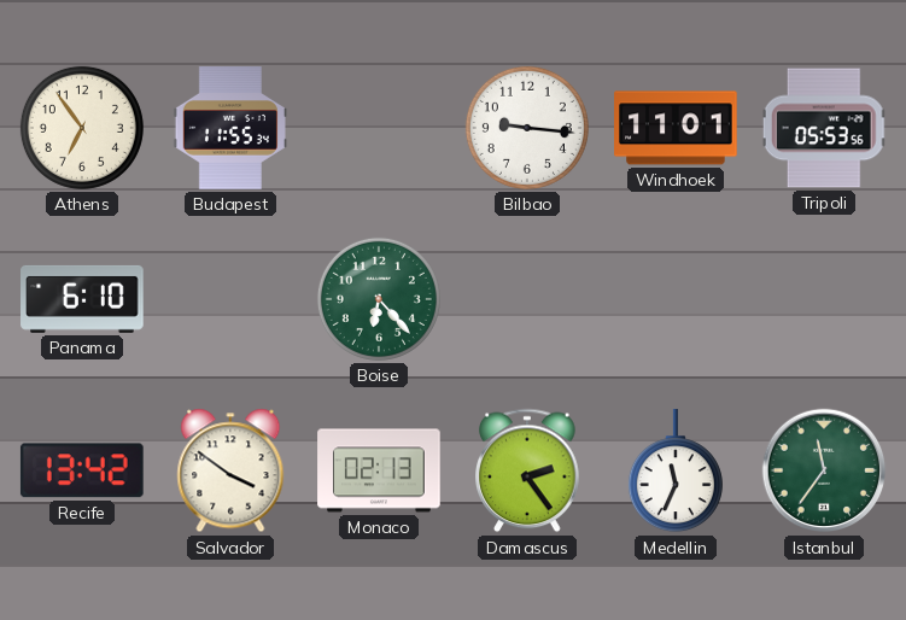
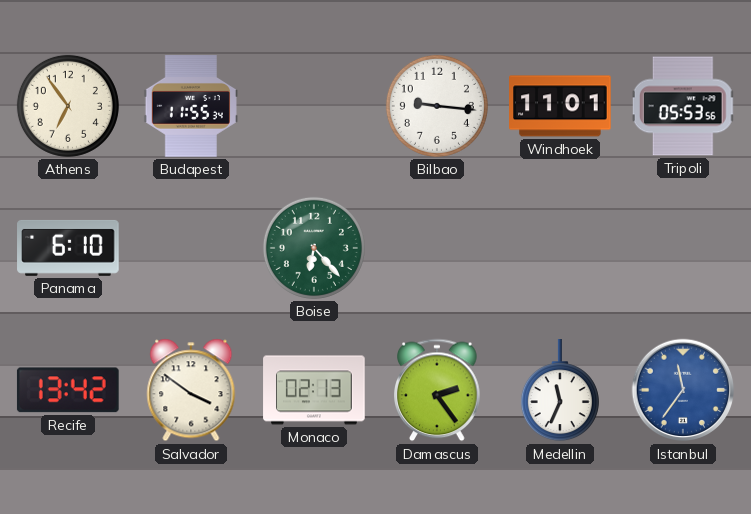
Istanbul dial: green -> blue
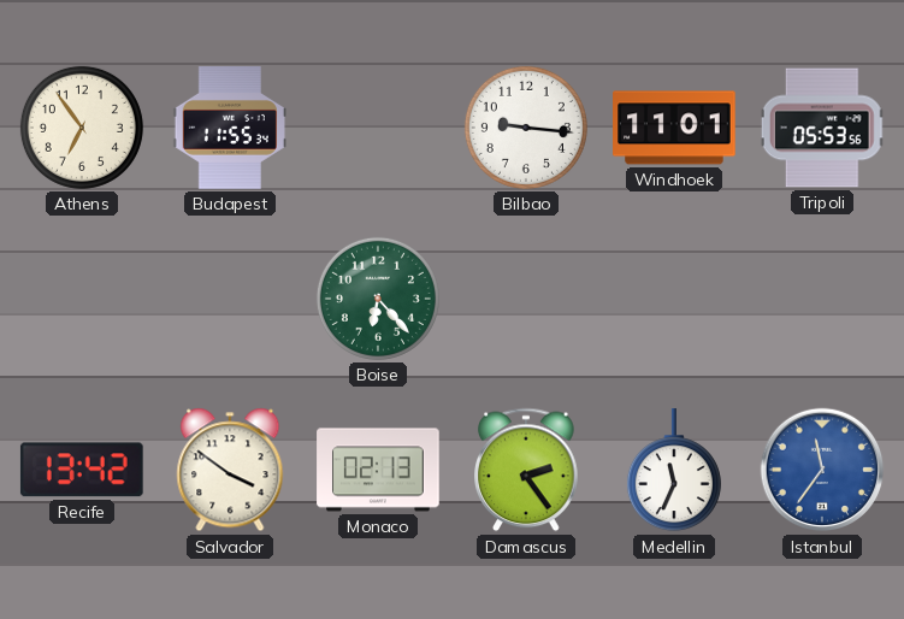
Panama: 6:10 -> none
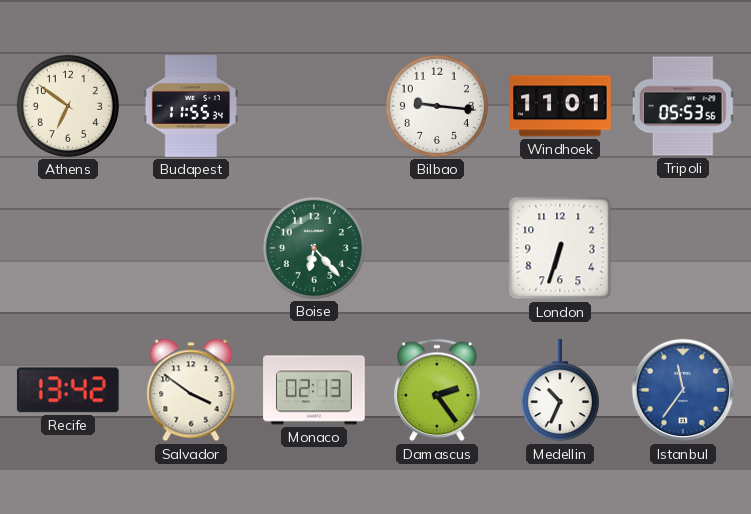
Athens: 6:54 -> 6:51
London: none -> 6:33
Medellin: 11:34 -> 10:34
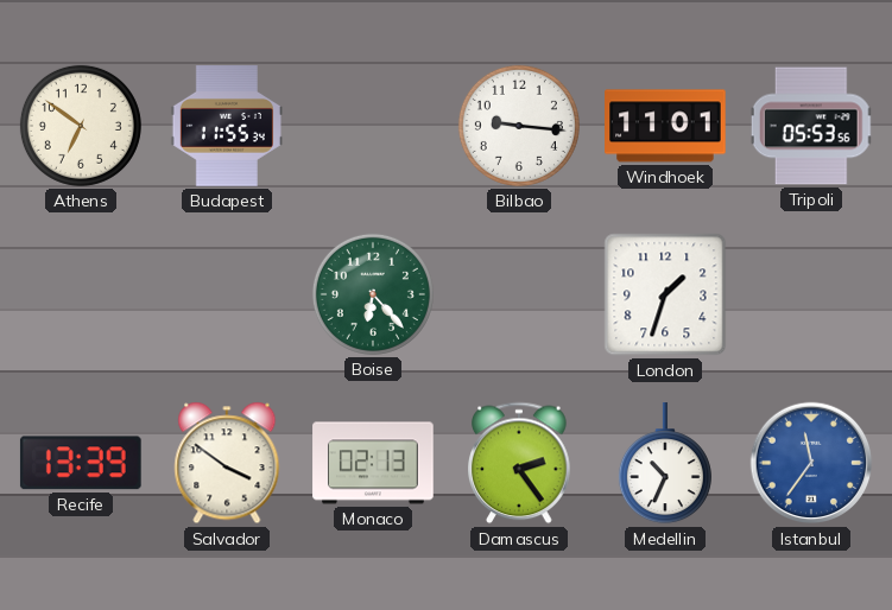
London: 6:33 -> 1:33
Recife: 13:42 -> 13:39
